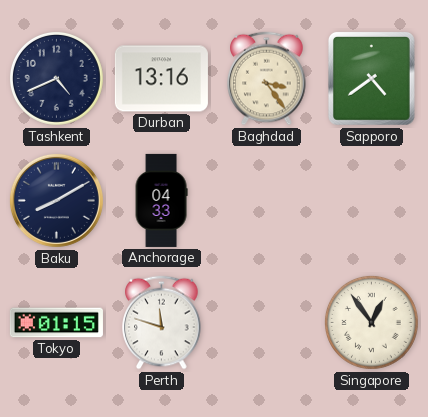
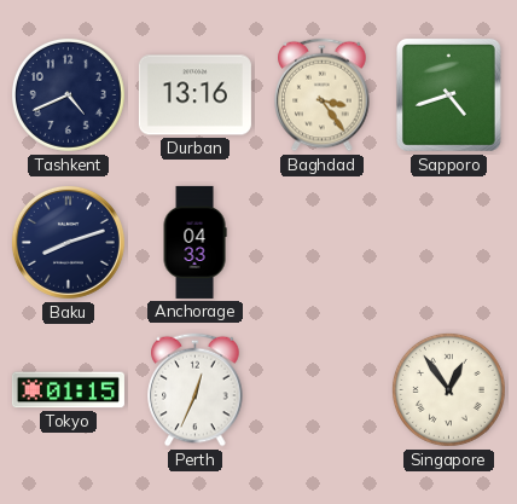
Sapporo: 4:39 -> 4:42
Baku: 8:10 -> 8:12
Perth: 11:48 -> 12:34
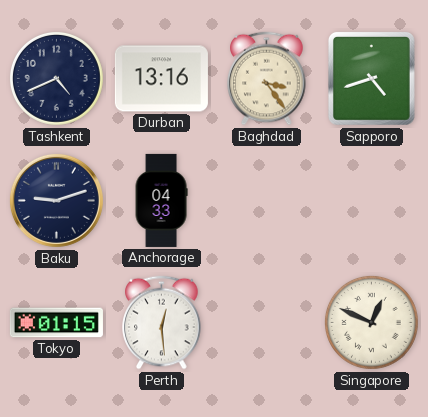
Baku: 8:12 -> 9:12
Perth: 12:34 -> 12:29
Singapore: 12:54 -> 12:49
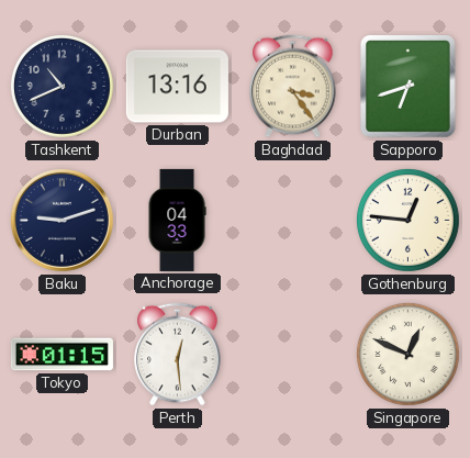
Tashkent: 4:41 -> 10:41
Sapporo: 4:42 -> 6:42
Gothenburg: none -> 12:46
